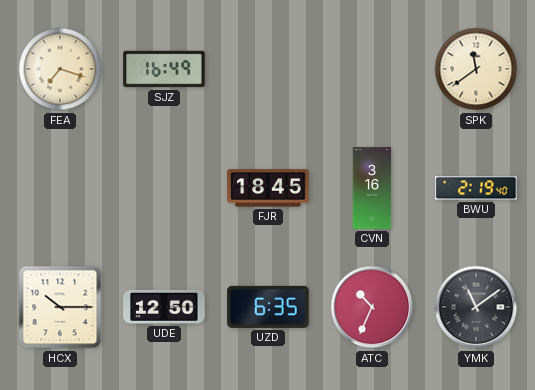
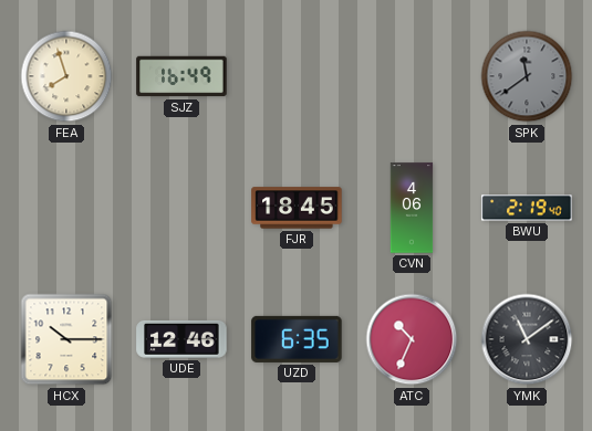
FEA: 7:18 -> 7:57
SPK dial: cream -> grey
CVN: 3:16 -> 4:06
UDE: 12:50 -> 12:46
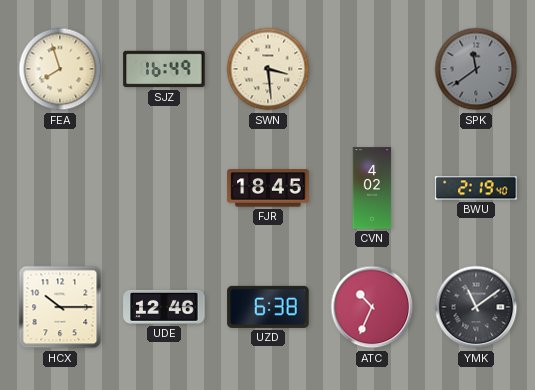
SWN: none -> 3:29
CVN: 4:06 -> 4:02
UZD: 6:35 -> 6:38
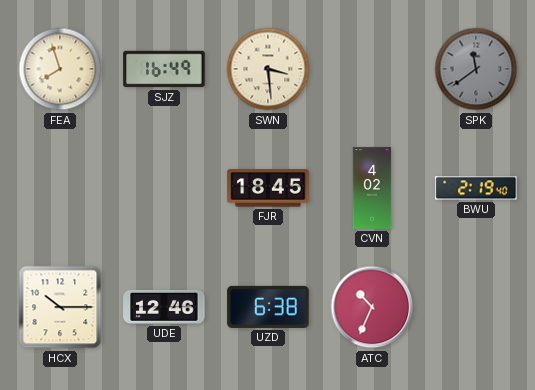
YMK: 11:09 -> none
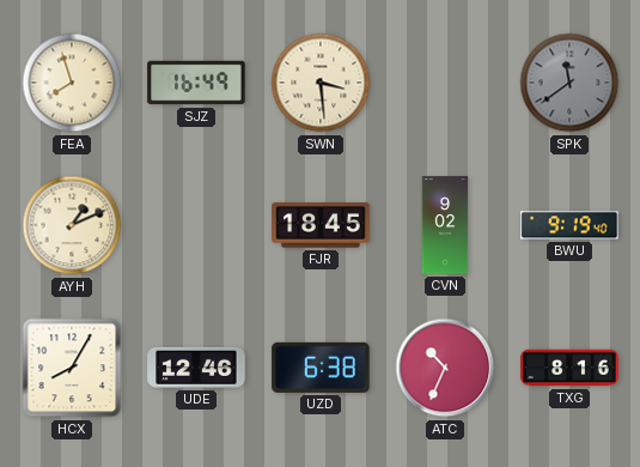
AYH: none -> 1:11
CVN: 4:02 -> 9:02
BWU: 2:19 -> 9:19
HCX: 10:15 -> 8:05
TXG: none -> 8:16
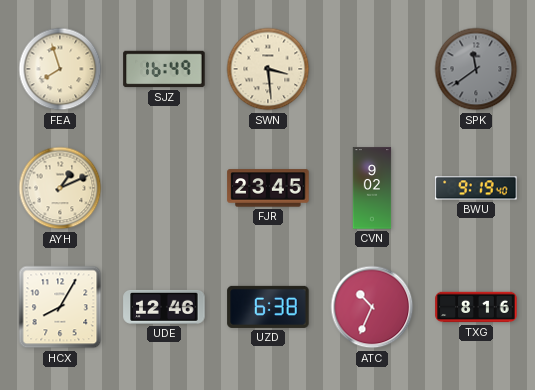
FJR: 18:45 -> 23:45
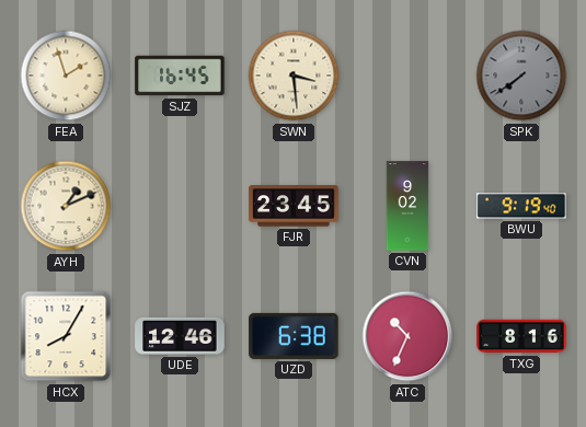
FEA: 7:57 -> 1:57
SJZ: 16:49 -> 16:45
SPK: 11:39 -> 7:39
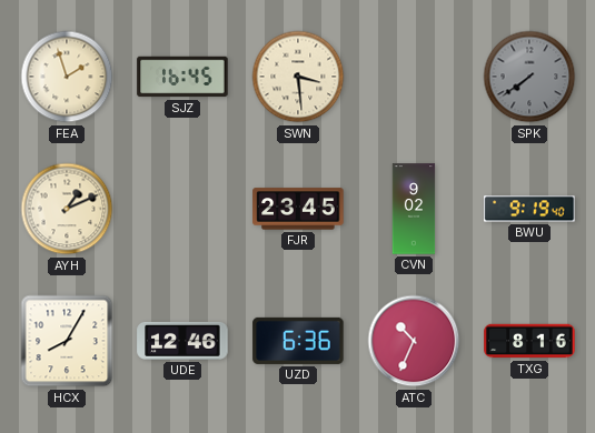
UZD: 6:38 -> 6:36
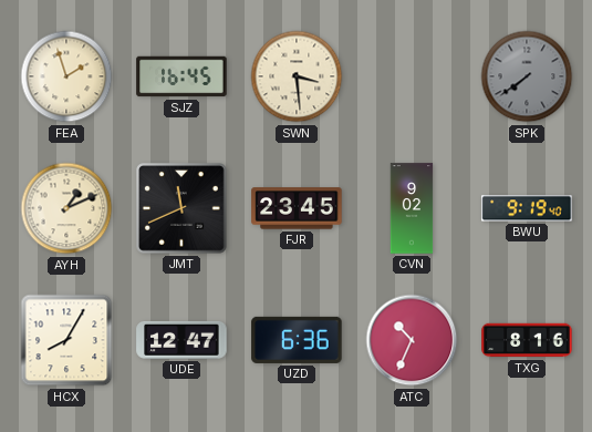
JMT: none -> 11:41
UDE: 12:46 -> 12:47
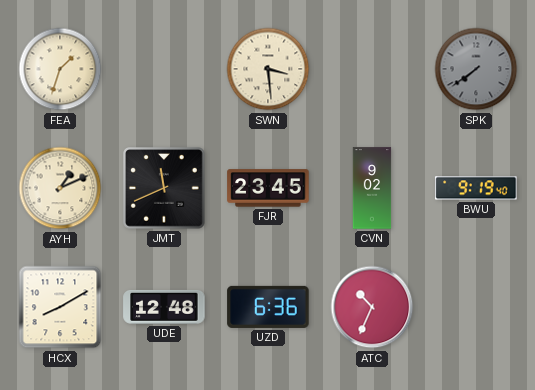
FEA: 1:57 -> 1:33
SJZ: 16:45 -> none
HCX: 8:05 -> 8:10
UDE: 12:47 -> 12:48
TXG: 8:16 -> none
